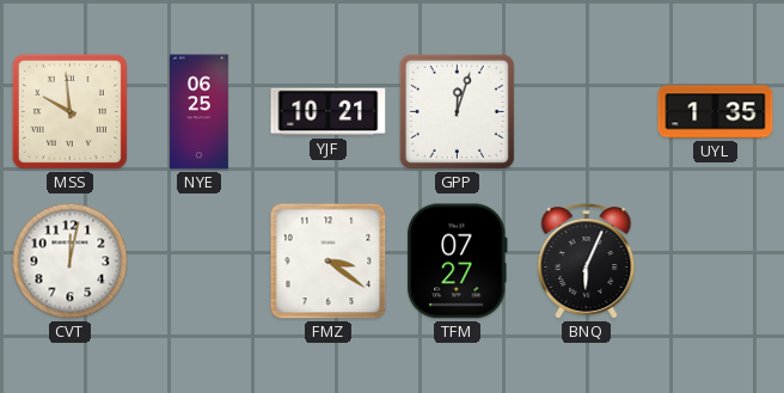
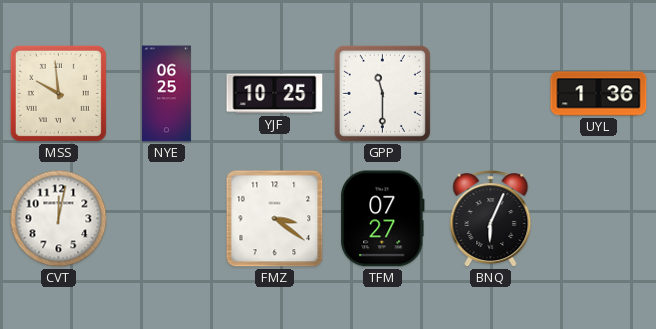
YJF: 10:21 -> 10:25
GPP: 12:03 -> 11:30
UYL: 1:35 -> 1:36
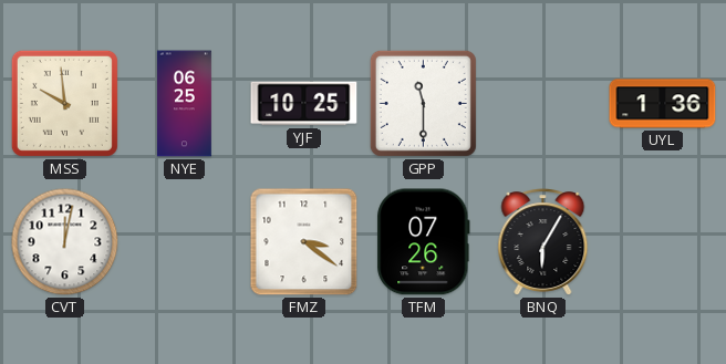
TFM: 07:27 -> 07:26
BNQ: 6:04 -> 6:05
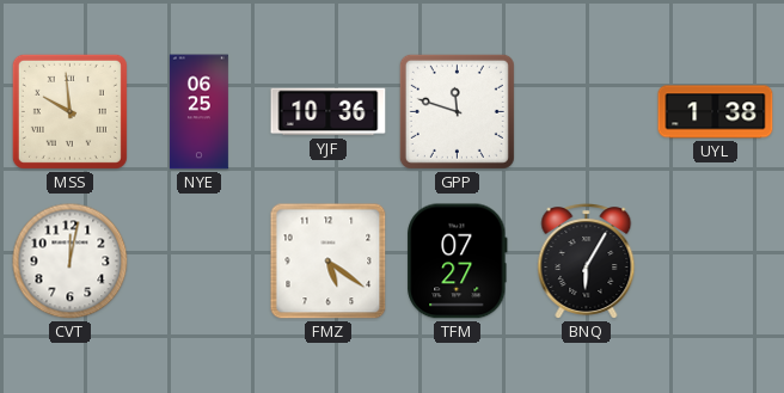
YJF: 10:25 -> 10:36
GPP: 11:30 -> 11:48
UYL: 1:36 -> 1:38
FMZ: 3:21 -> 5:21
TFM: 07:26 -> 07:27
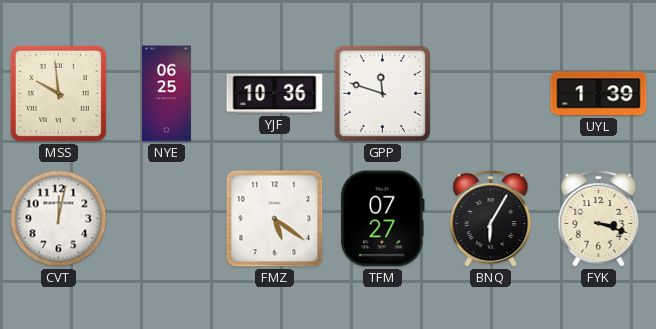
UYL: 1:38 -> 1:39
FYK: none -> 3:18
